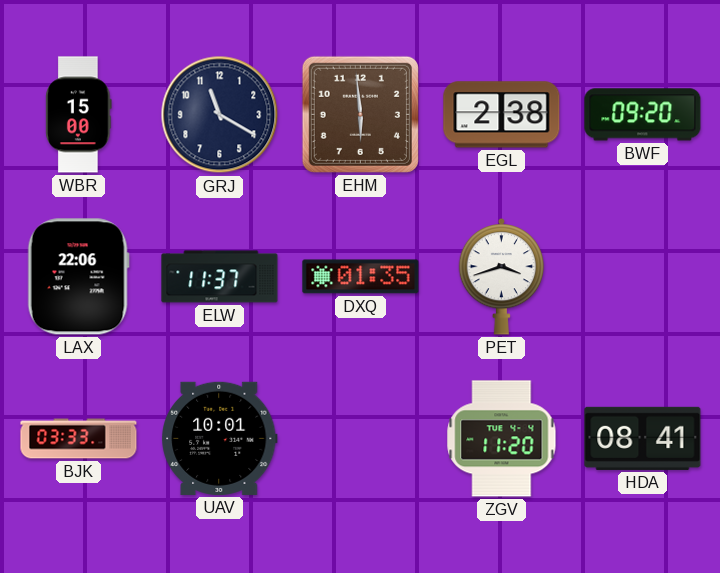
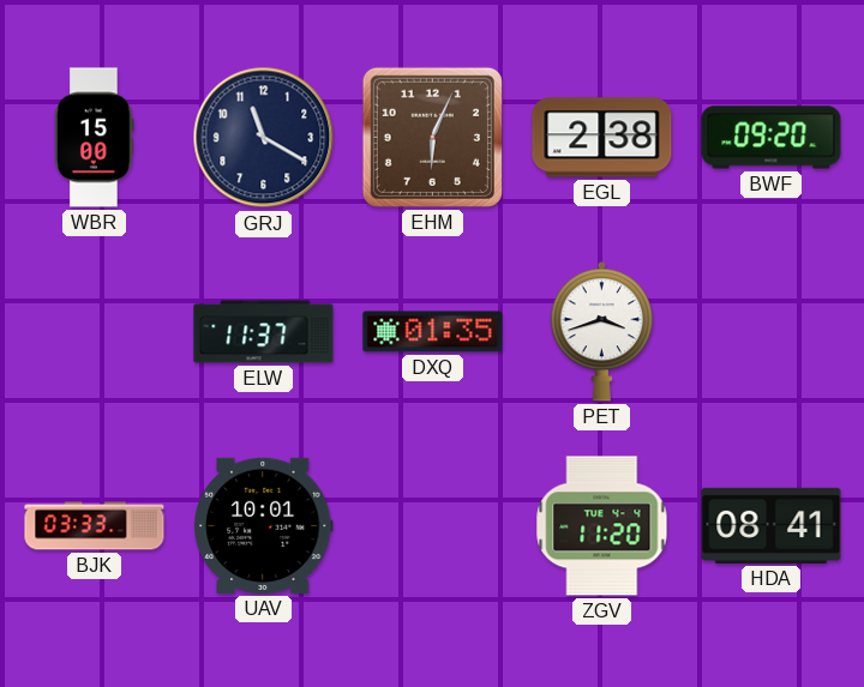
EHM: 5:59 -> 6:04
LAX: 22:06 -> none
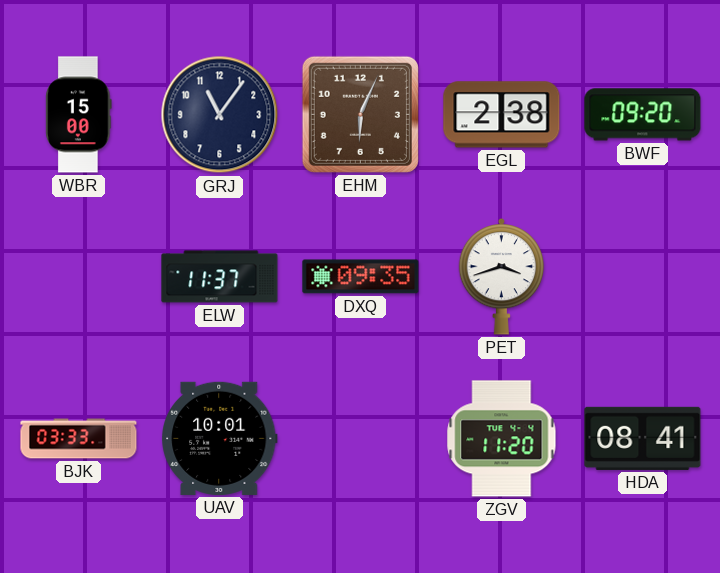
GRJ: 11:20 -> 11:06
DXQ: 01:35 -> 09:35
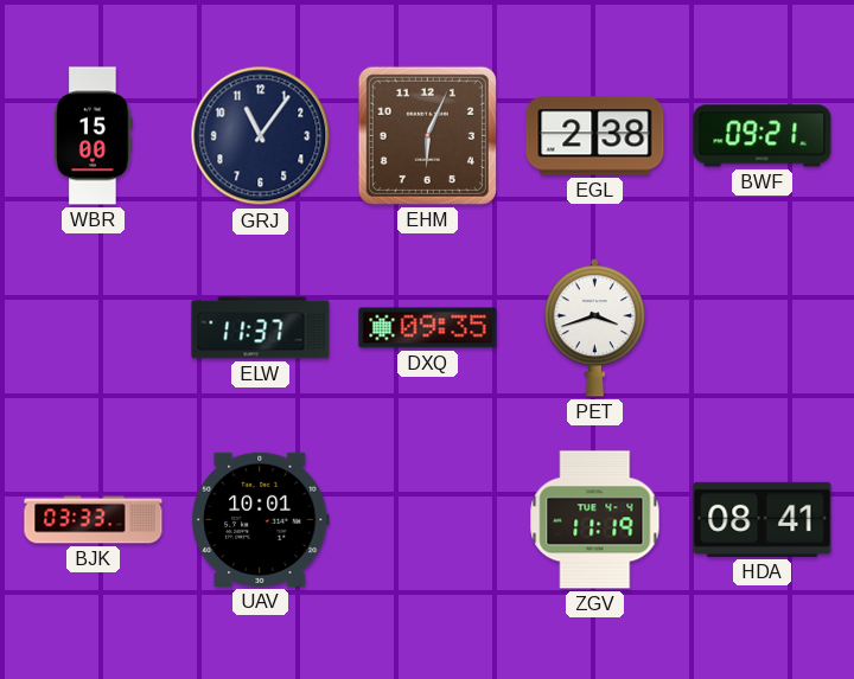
BWF: 09:20 -> 09:21
ZGV: 11:20 -> 11:19
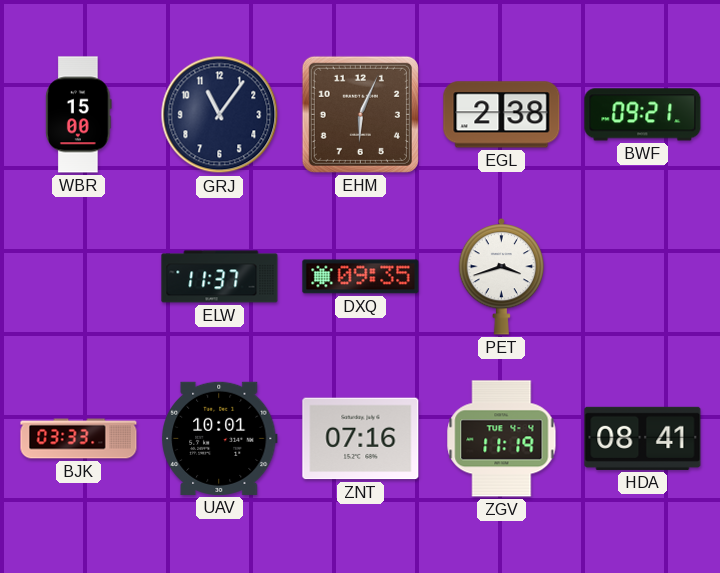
ZNT: none -> 07:16
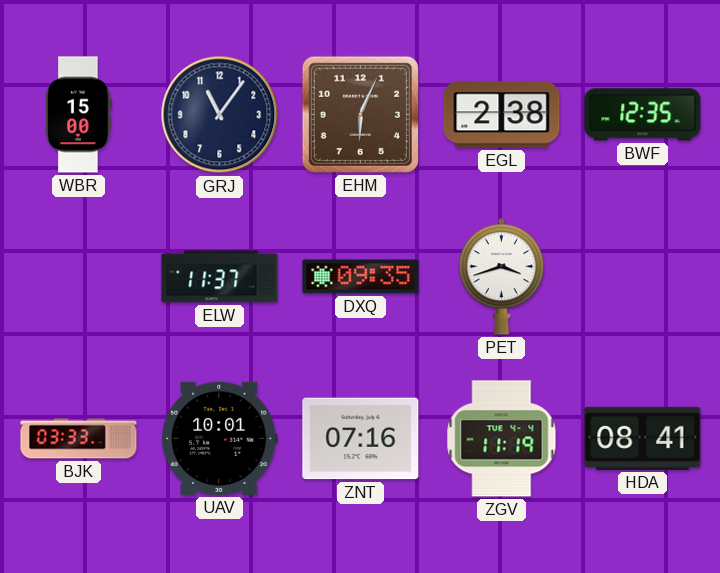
BWF: 09:21 -> 12:35
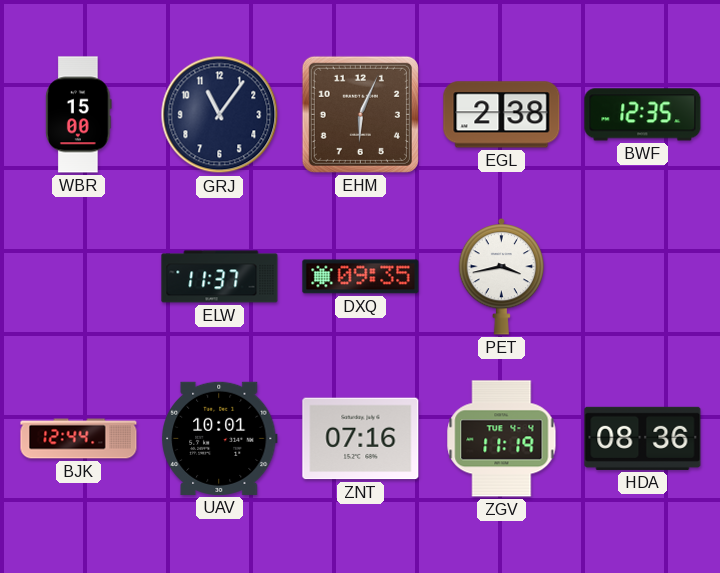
PET: 3:42 -> 3:43
BJK: 03:33 -> 12:44
HDA: 08:41 -> 08:36
